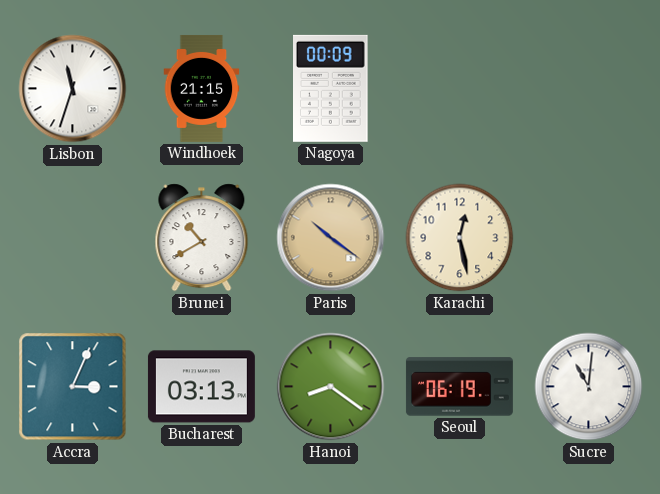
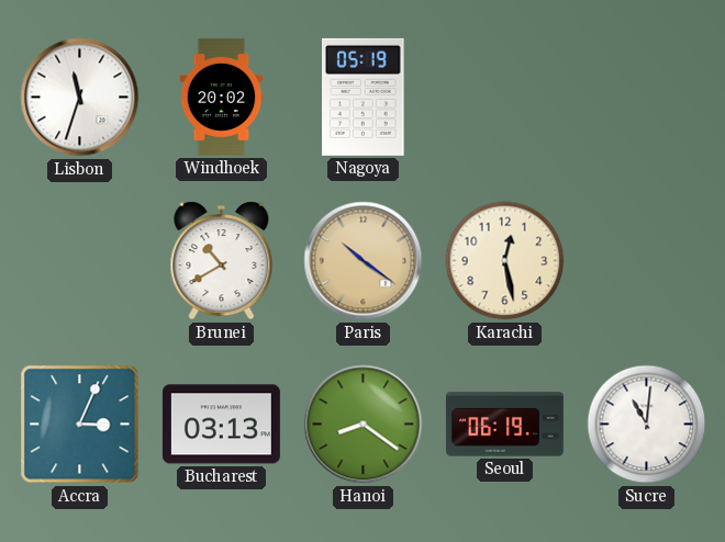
Windhoek: 21:15 -> 20:02
Nagoya: 00:09 -> 05:19
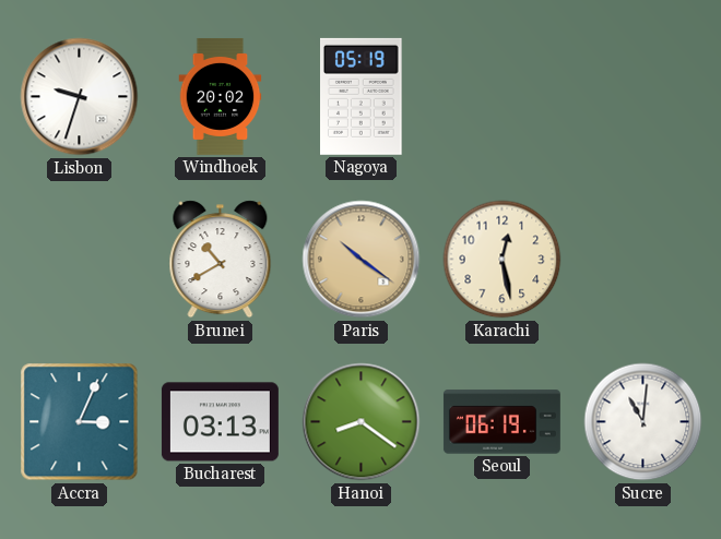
Lisbon: 11:33 -> 9:33
